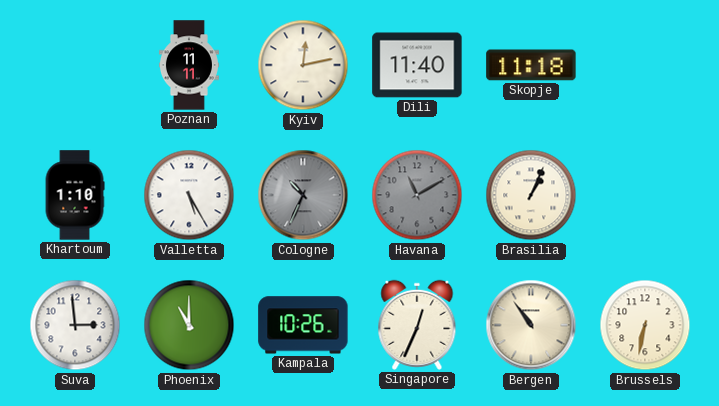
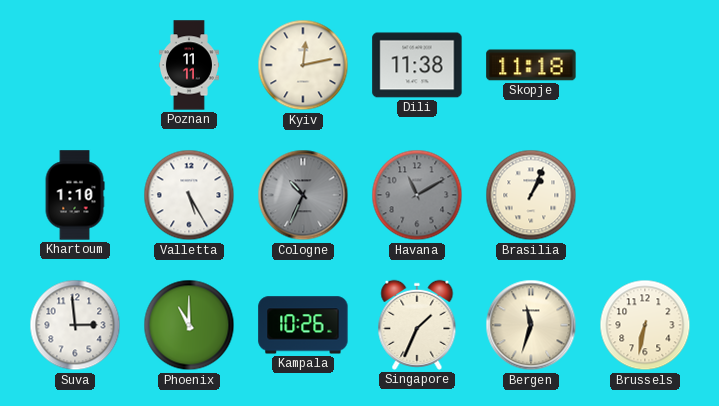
Dili: 11:40 -> 11:38
Singapore: 12:34 -> 1:34
Bergen: 10:54 -> 11:33
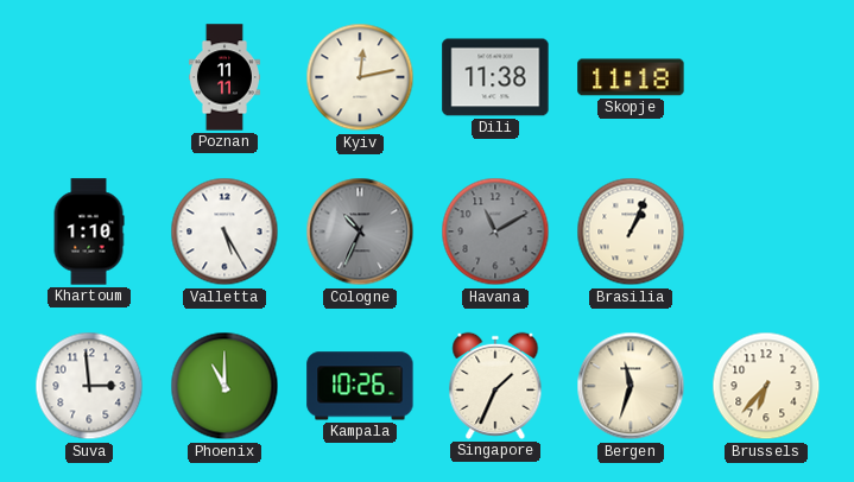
Brussels: 6:32 -> 6:37
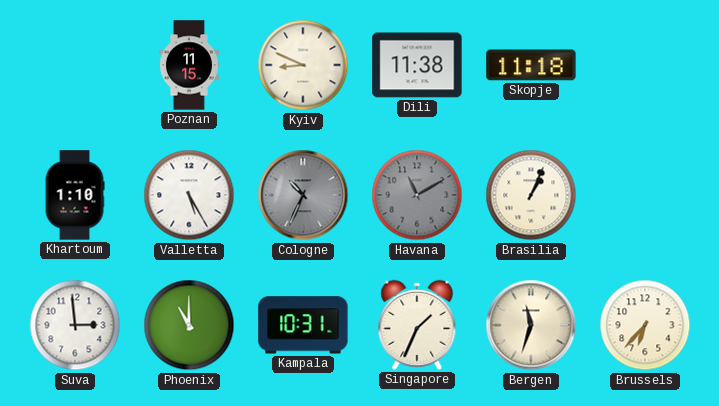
Poznan: 11:11 -> 11:15
Kyiv: 12:13 -> 8:49
Kampala: 10:26 -> 10:31
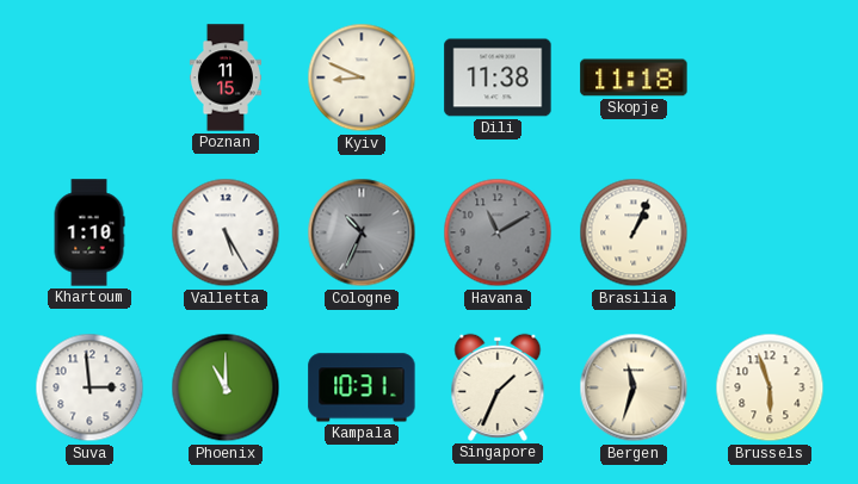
Brussels: 6:37 -> 5:57
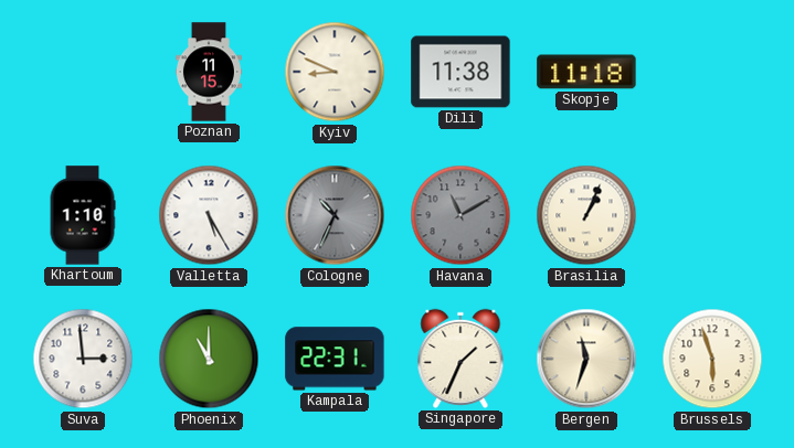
Kampala: 10:31 -> 22:31
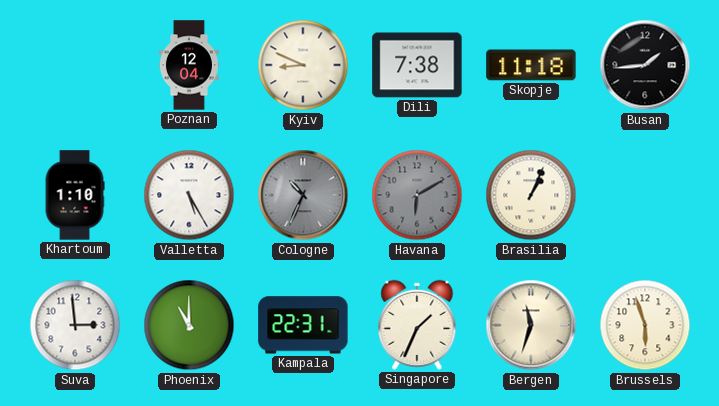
Poznan: 11:15 -> 12:04
Dili: 11:38 -> 7:38
Busan: none -> 1:44
Havana: 11:10 -> 6:10
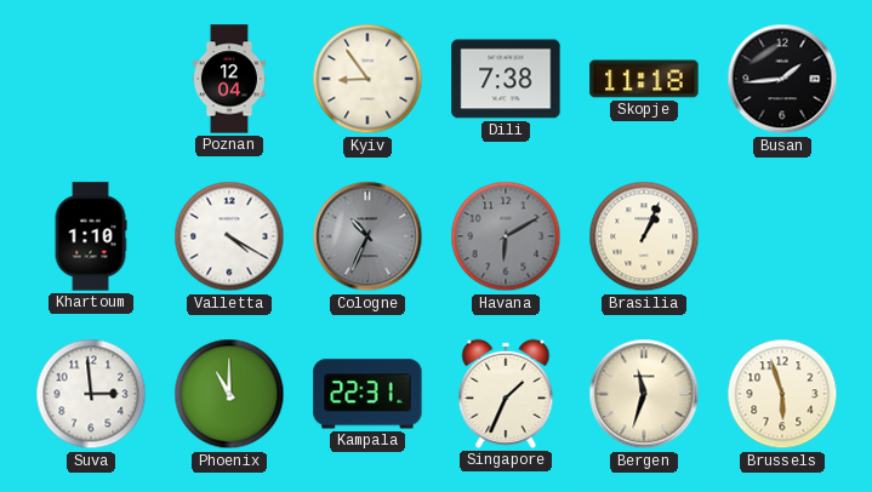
Kyiv: 8:49 -> 8:54
Valletta: 5:25 -> 4:20
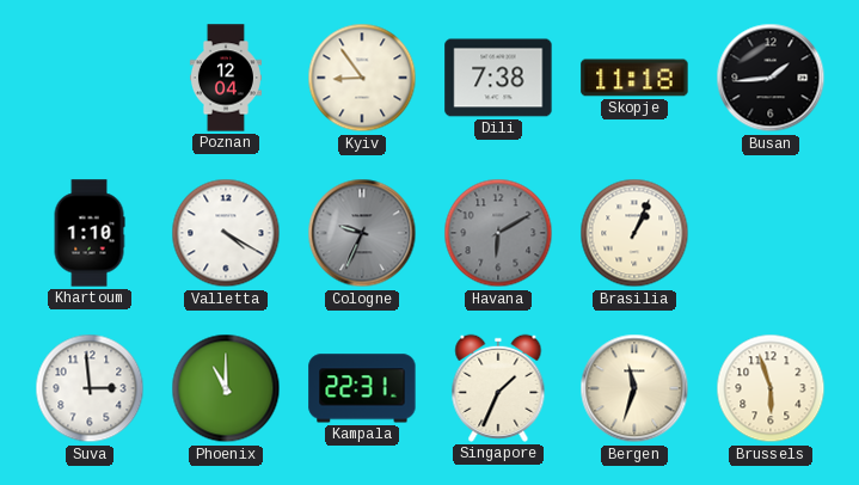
Cologne: 10:34 -> 9:34
